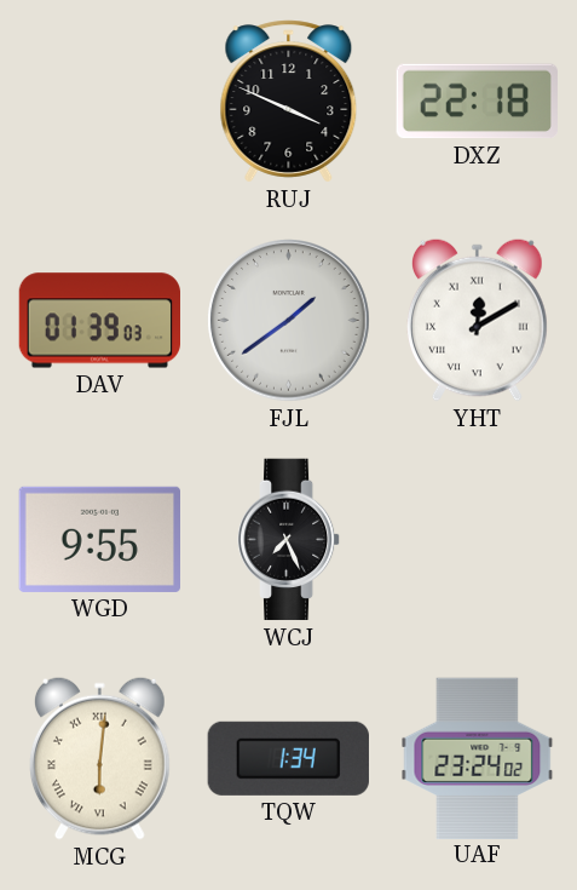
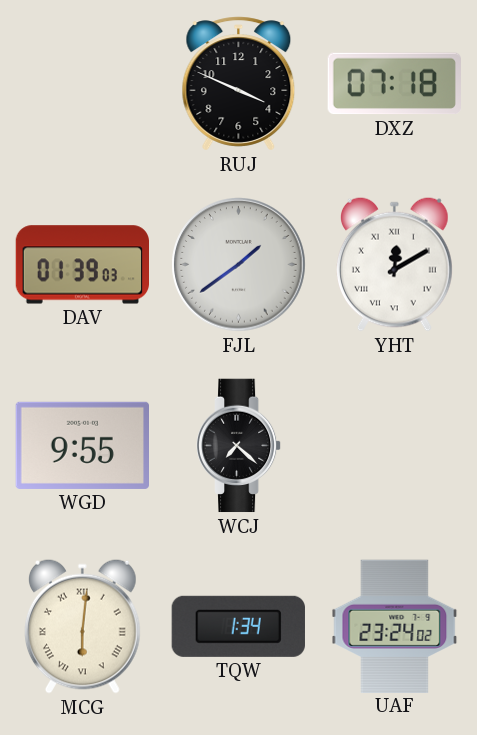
DXZ: 22:18 -> 07:18
WCJ: 7:26 -> 7:22
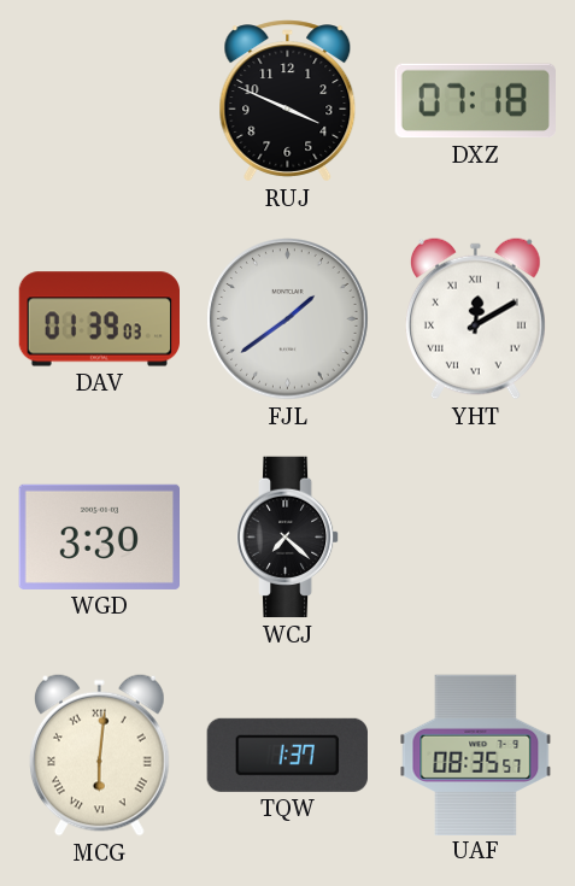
WGD: 9:55 -> 3:30
TQW: 1:34 -> 1:37
UAF: 23:24 -> 08:35
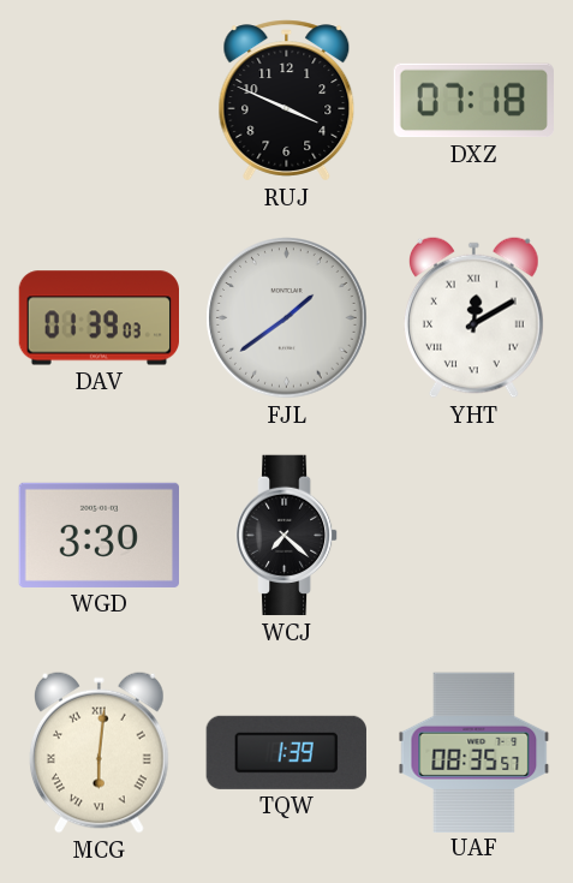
TQW: 1:37 -> 1:39
